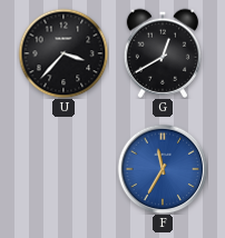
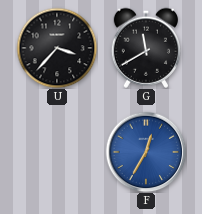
G: 12:40 -> 11:40
F: 11:35 -> 12:35
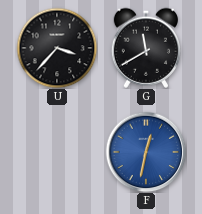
F: 12:35 -> 12:32
